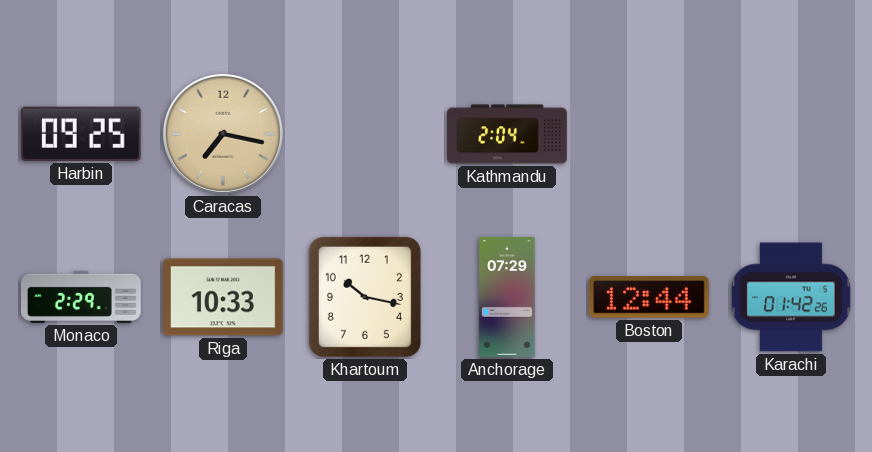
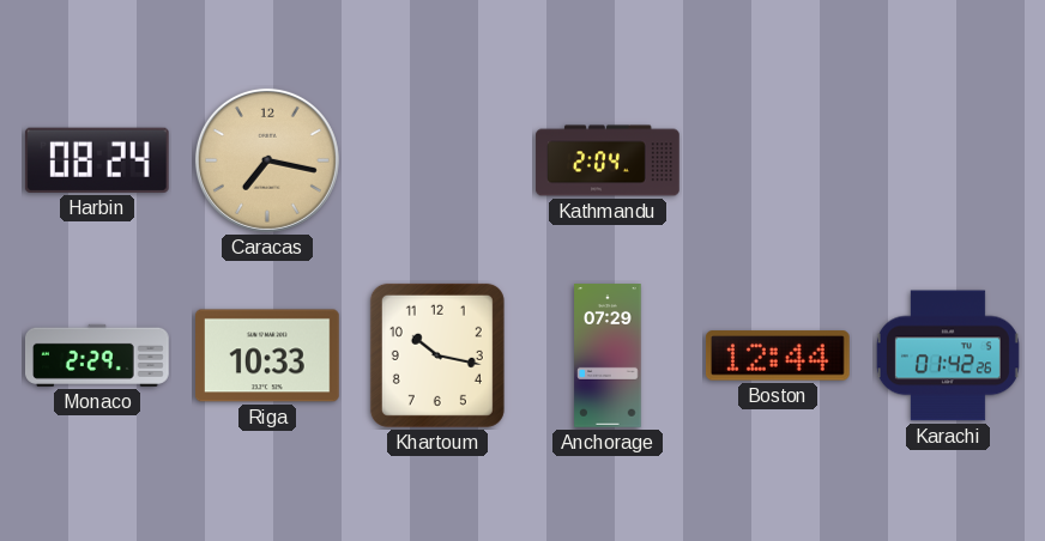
Harbin: 09:25 -> 08:24
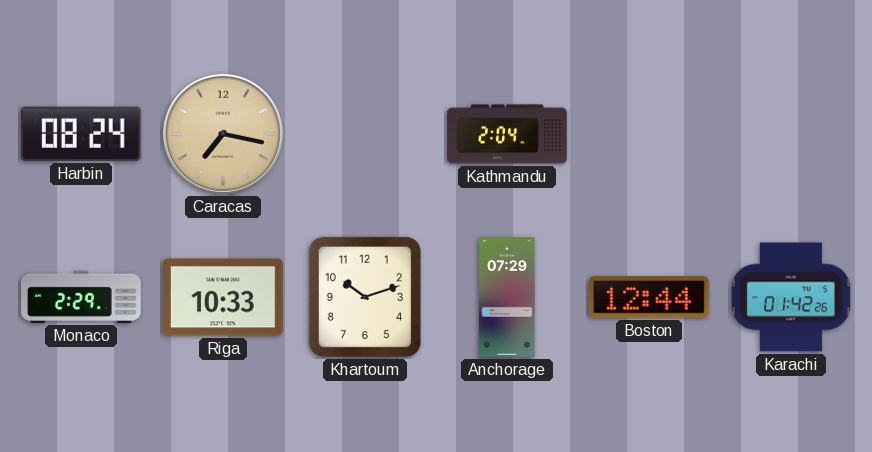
Khartoum: 10:17 -> 10:12
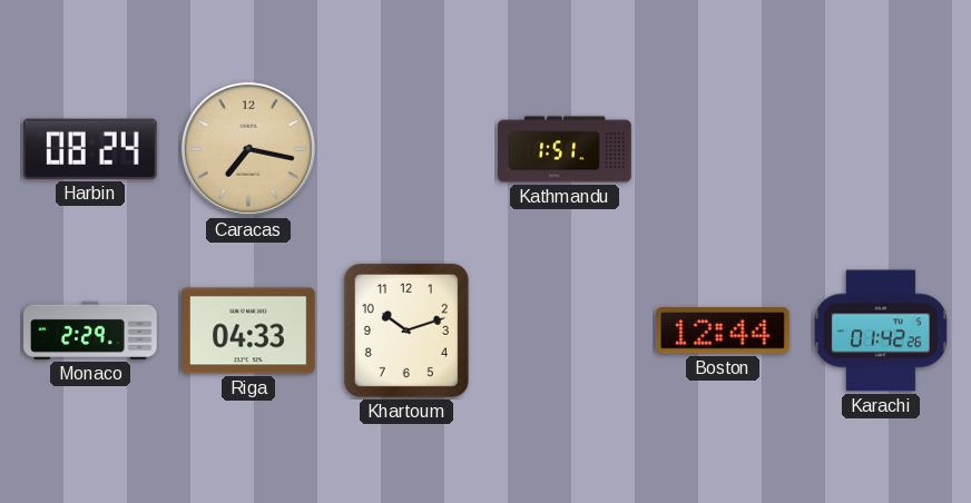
Kathmandu: 2:04 -> 1:51
Riga: 10:33 -> 04:33
Anchorage: 07:29 -> none
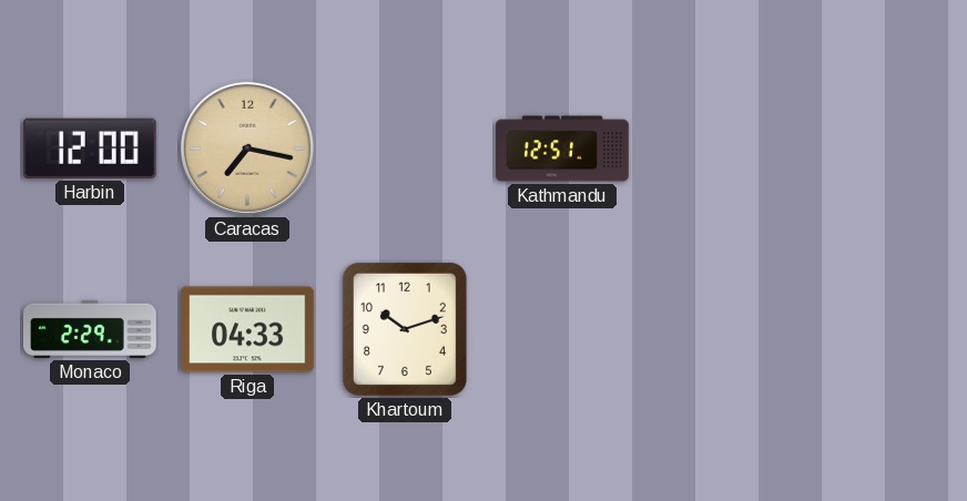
Harbin: 08:24 -> 12:00
Kathmandu: 1:51 -> 12:51
Boston: 12:44 -> none
Karachi: 01:42 -> none
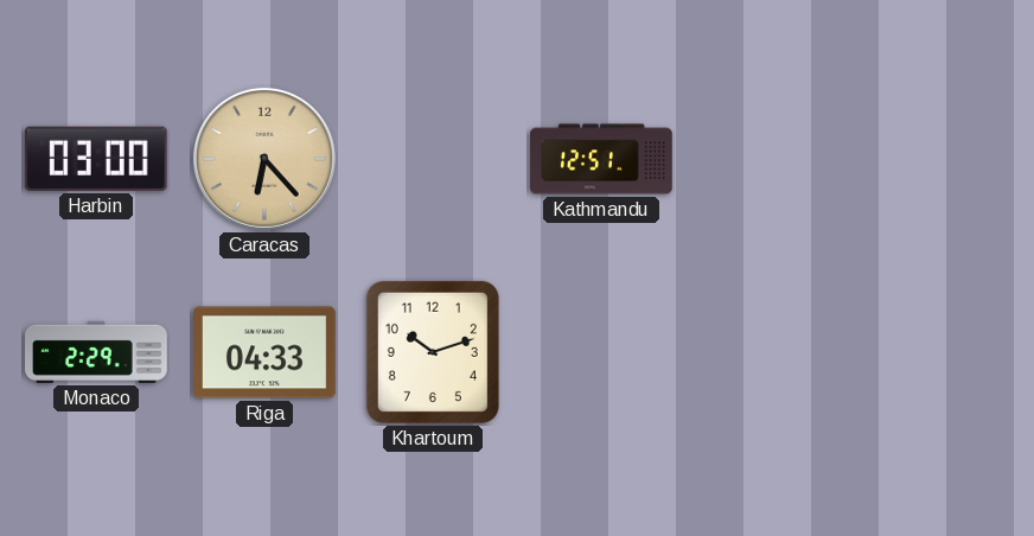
Harbin: 12:00 -> 03:00
Caracas: 7:17 -> 6:23
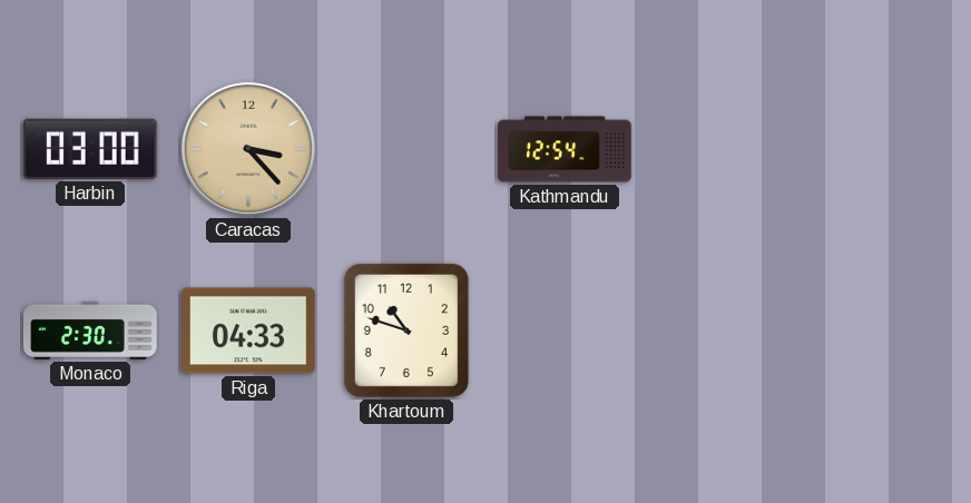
Caracas: 6:23 -> 3:23
Kathmandu: 12:51 -> 12:54
Monaco: 2:29 -> 2:30
Khartoum: 10:12 -> 10:48
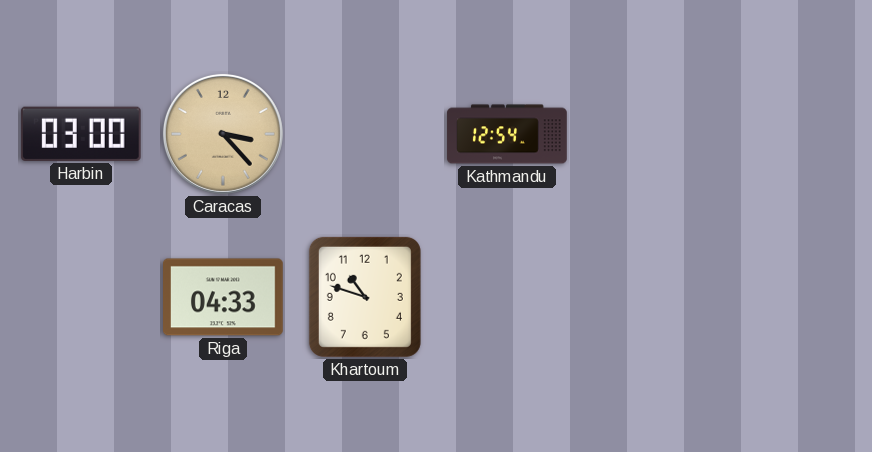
Monaco: 2:30 -> none
